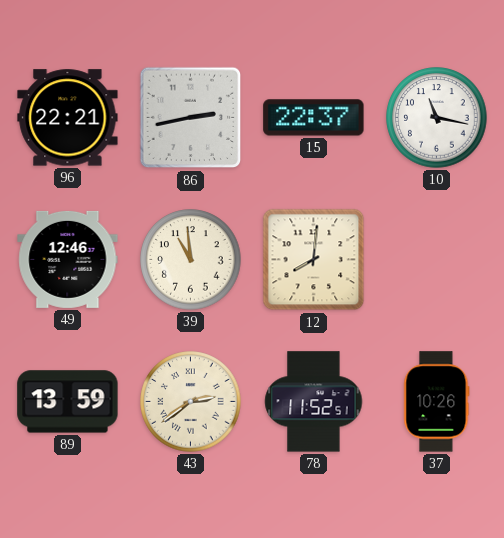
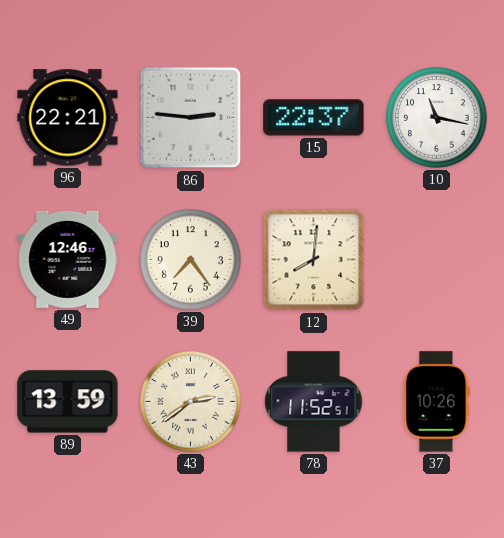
86: 2:43 -> 2:46
39: 10:59 -> 7:24
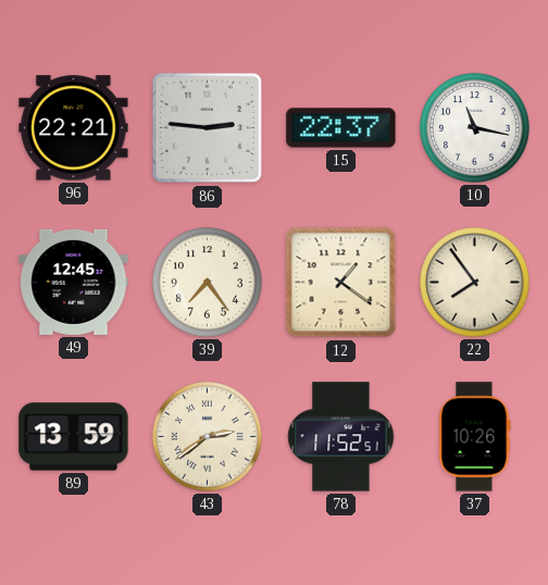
49: 12:46 -> 12:45
12: 8:01 -> 1:21
22: none -> 7:54
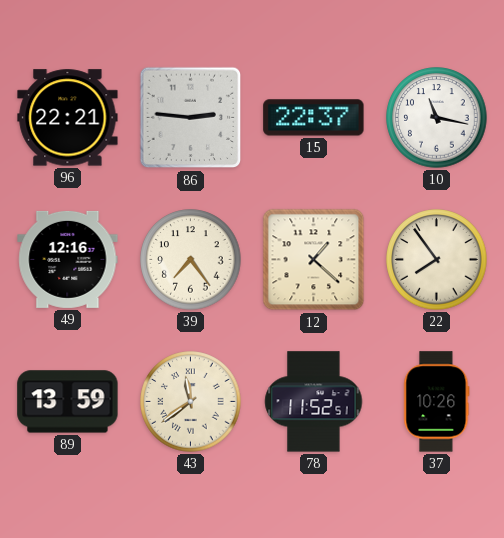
49: 12:45 -> 12:16
12: 1:21 -> 1:22
43: 2:39 -> 11:39
